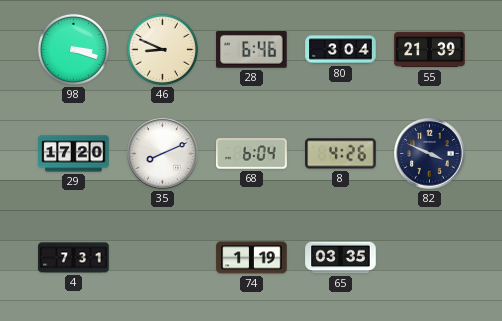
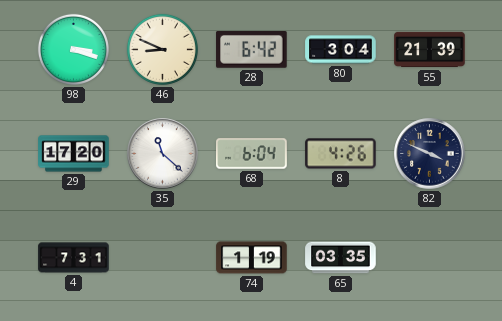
28: 6:46 -> 6:42
35: 8:11 -> 11:22
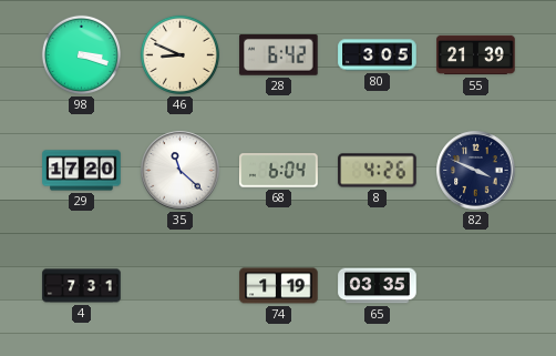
80: 3:04 -> 3:05
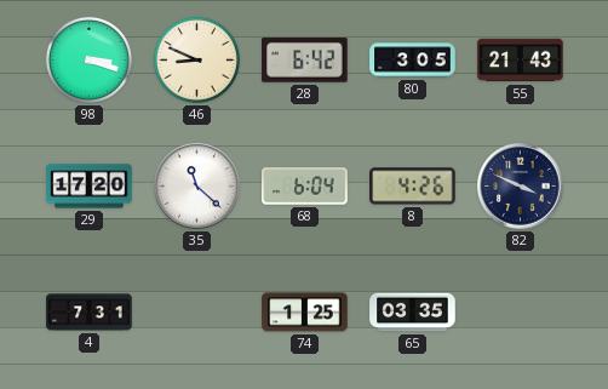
55: 21:39 -> 21:43
74: 1:19 -> 1:25
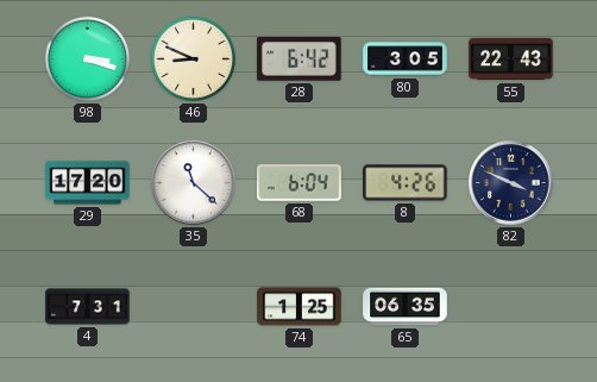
55: 21:43 -> 22:43
65: 03:35 -> 06:35
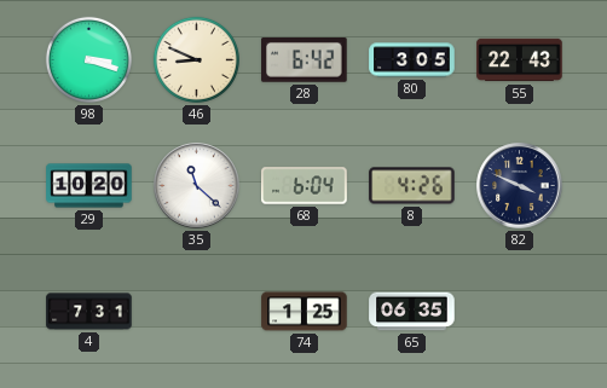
29: 17:20 -> 10:20
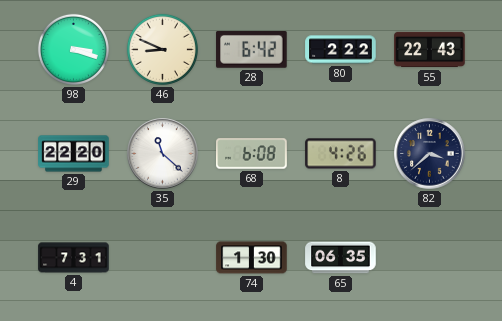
80: 3:05 -> 2:22
29: 10:20 -> 22:20
68: 6:04 -> 6:08
82: 3:49 -> 3:38
74: 1:25 -> 1:30
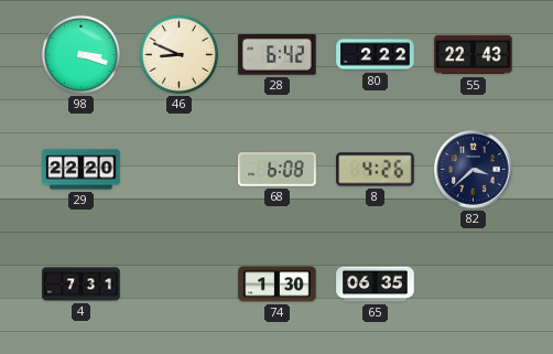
35: 11:22 -> none
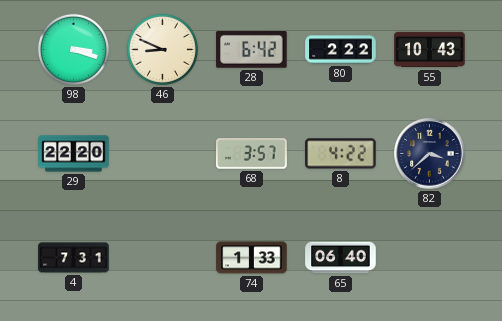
55: 22:43 -> 10:43
68: 6:08 -> 3:57
8: 4:26 -> 4:22
74: 1:30 -> 1:33
65: 06:35 -> 06:40
